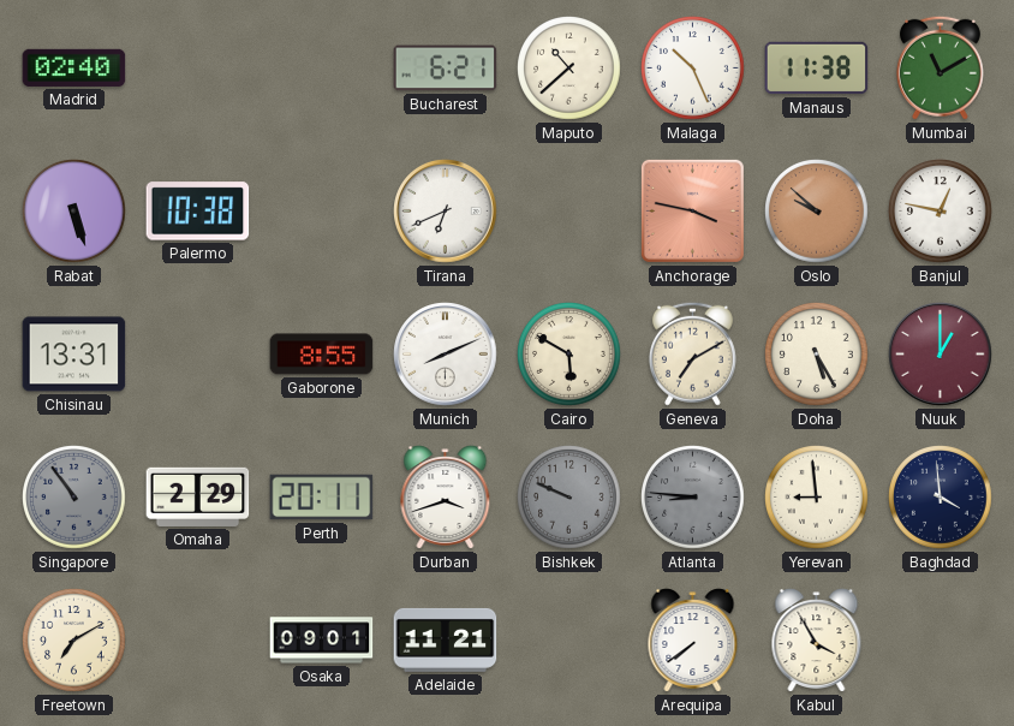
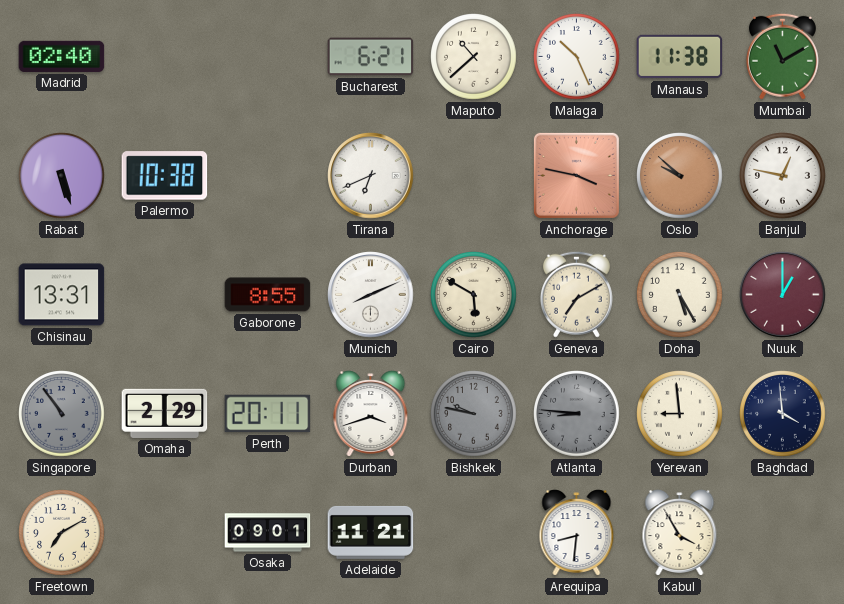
Bishkek: 9:49 -> 9:47
Arequipa: 7:39 -> 8:31
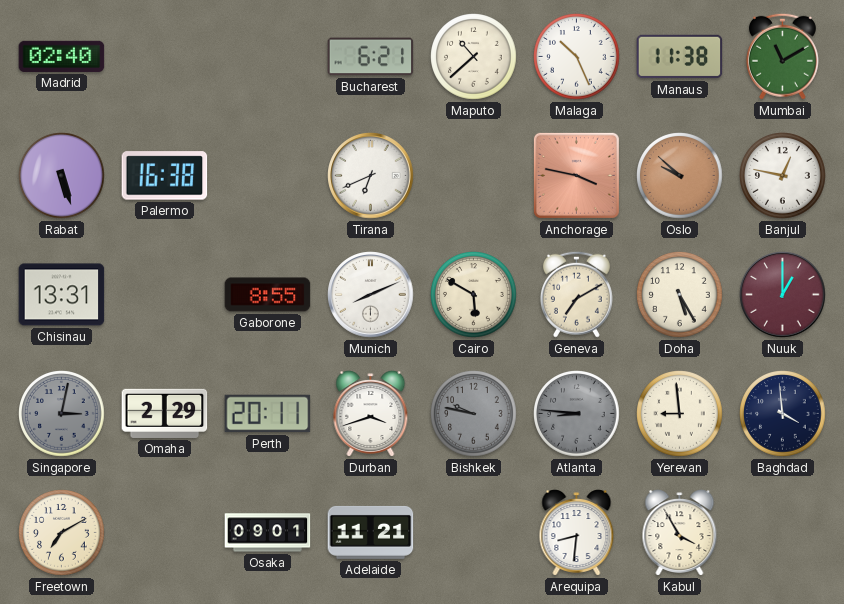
Palermo: 10:38 -> 16:38
Singapore: 10:54 -> 3:02
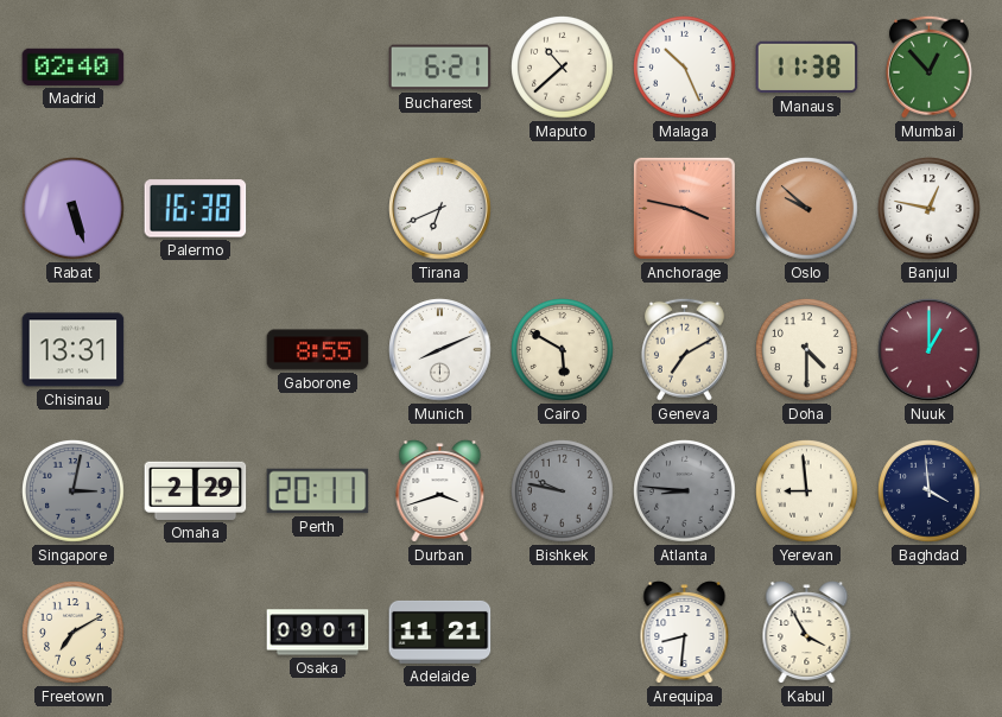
Mumbai: 11:10 -> 12:53
Doha: 5:25 -> 4:30
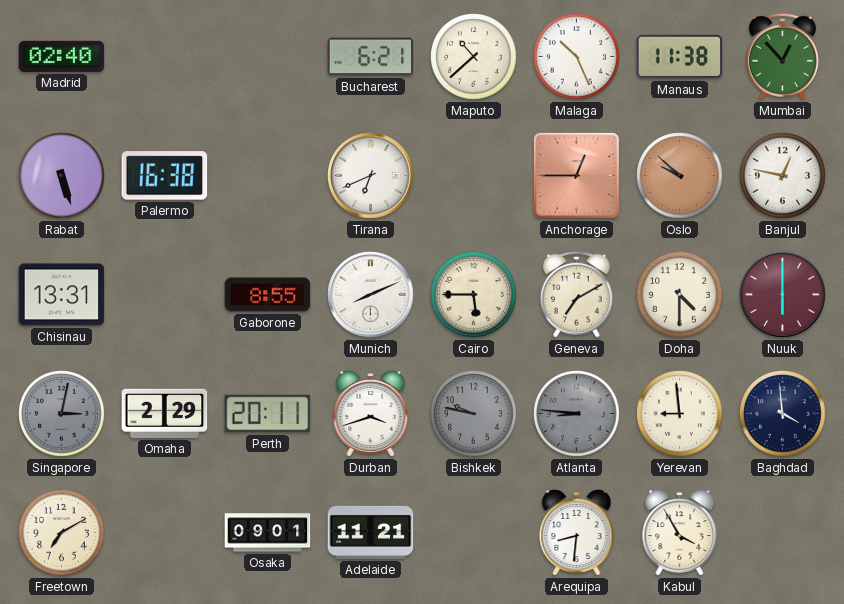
Anchorage: 3:47 -> 12:45
Cairo: 5:50 -> 5:45
Nuuk: 1:00 -> 6:00
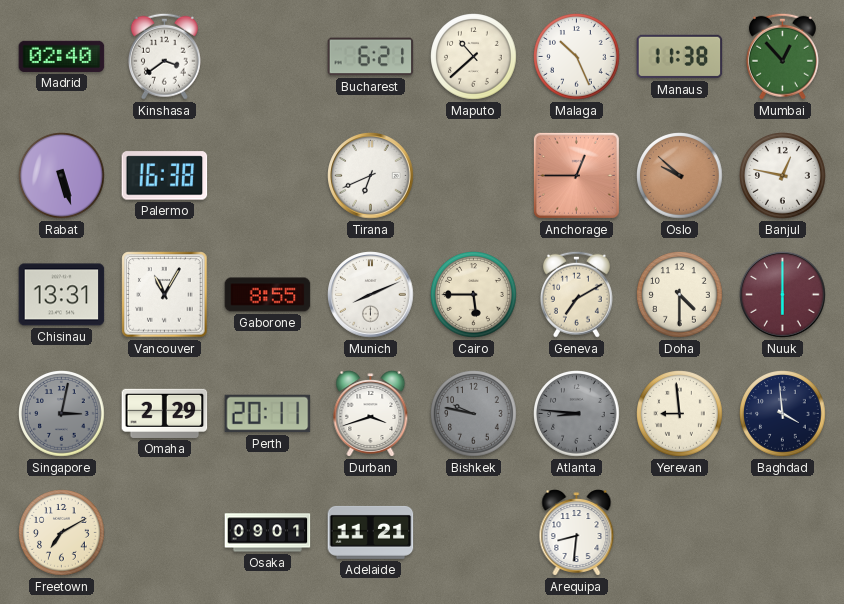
Kinshasa: none -> 3:39
Vancouver: none -> 11:05
Kabul: 3:55 -> none
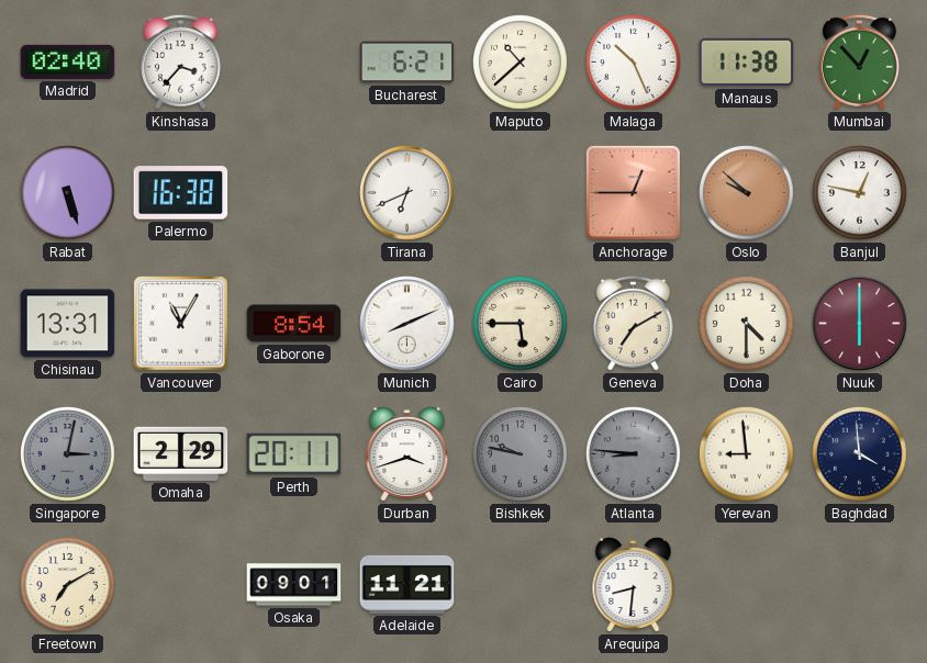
Kinshasa: 3:39 -> 3:37
Gaborone: 8:55 -> 8:54
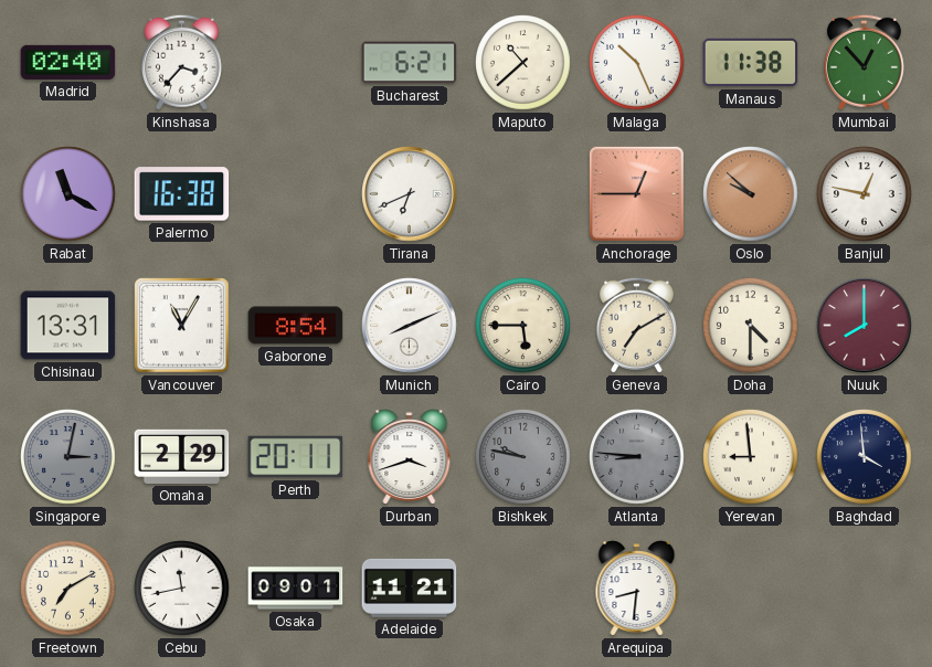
Rabat: 5:27 -> 11:20
Nuuk: 6:00 -> 8:00
Cebu: none -> 11:43
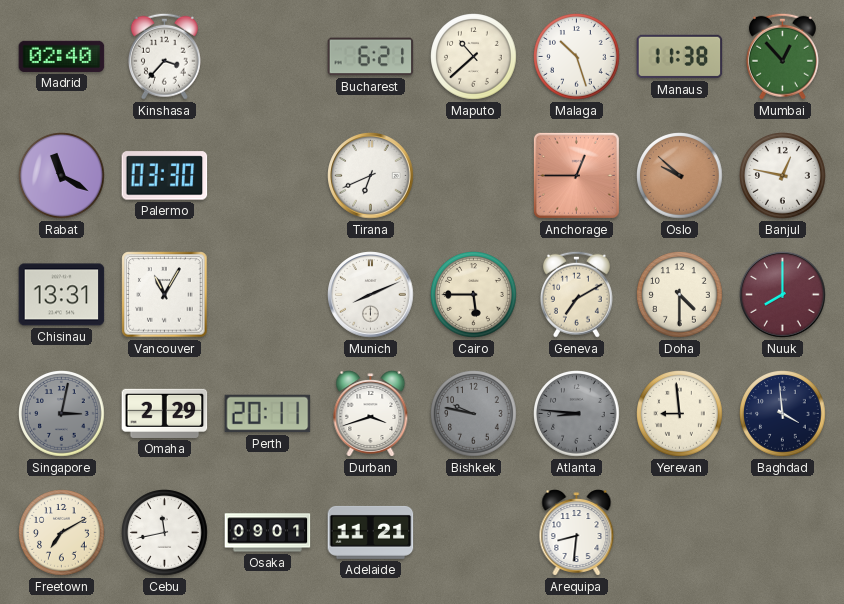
Malaga: 10:26 -> 10:27
Palermo: 16:38 -> 03:30
Gaborone: 8:54 -> none
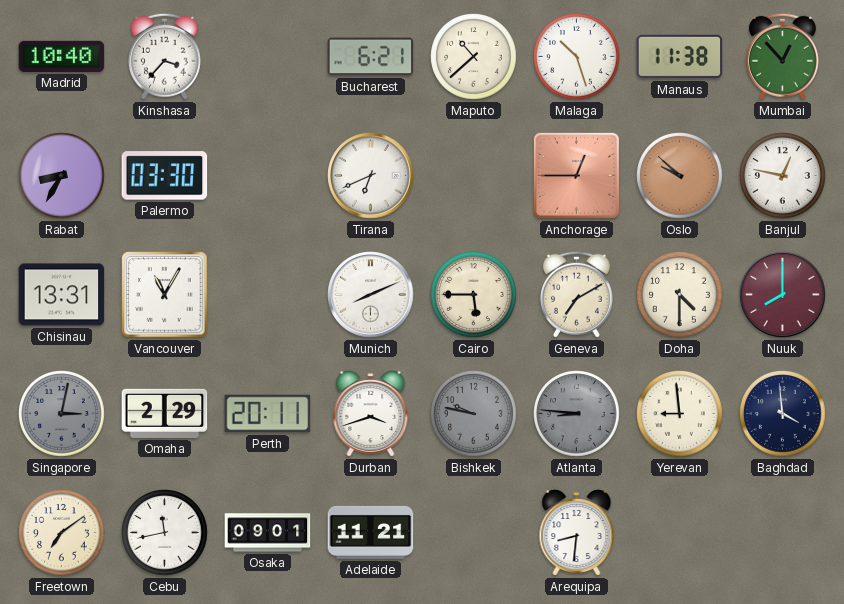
Madrid: 02:40 -> 10:40
Rabat: 11:20 -> 8:35
Freetown: 7:10 -> 7:09
